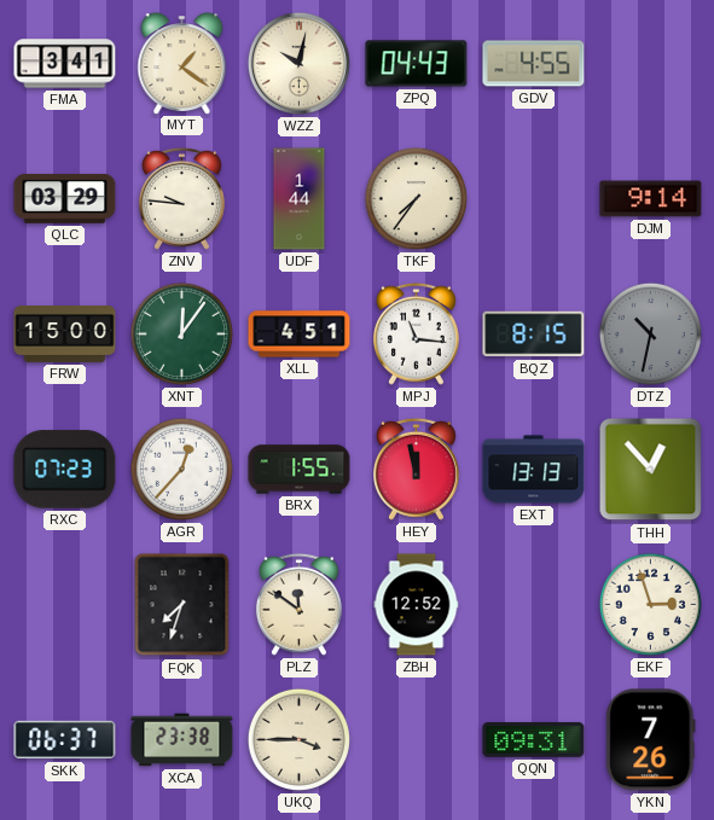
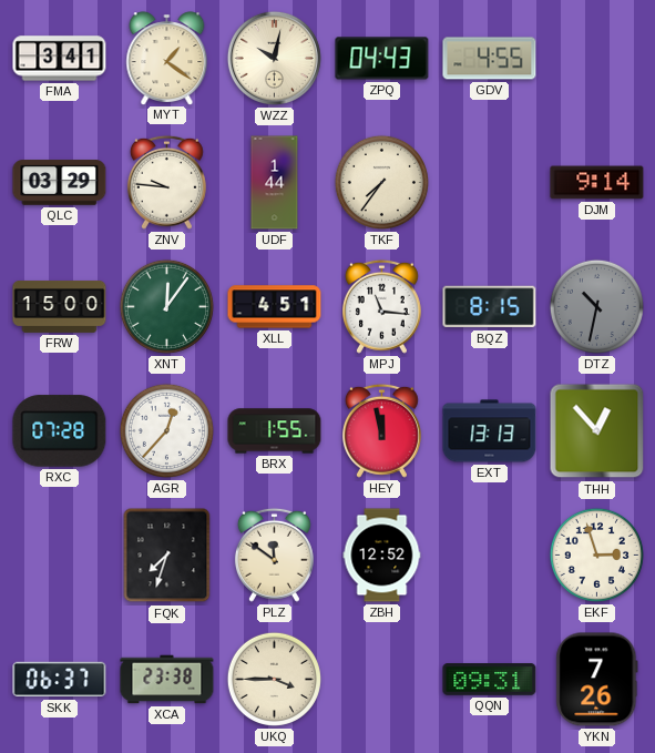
RXC: 07:23 -> 07:28
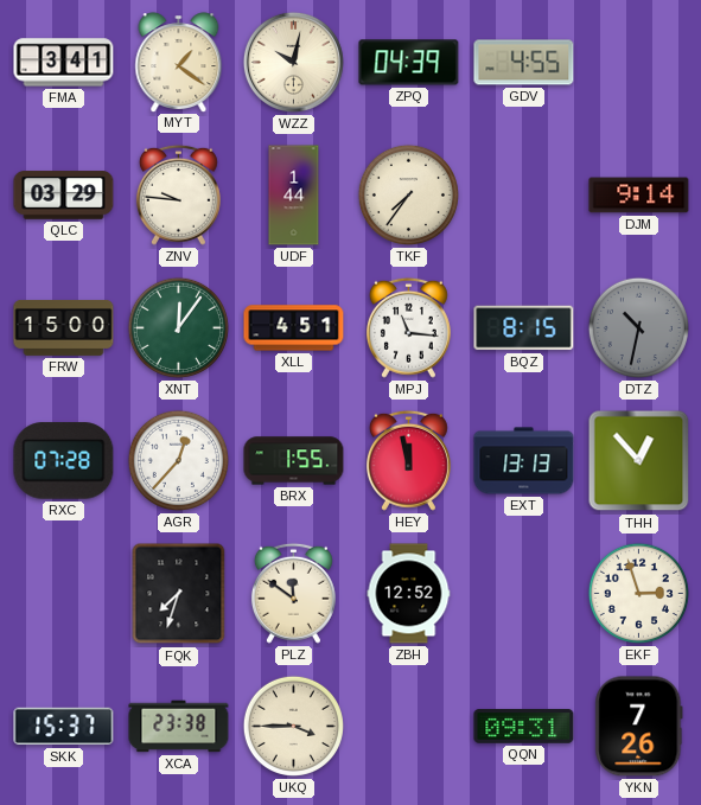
ZPQ: 04:43 -> 04:39
SKK: 06:37 -> 15:37
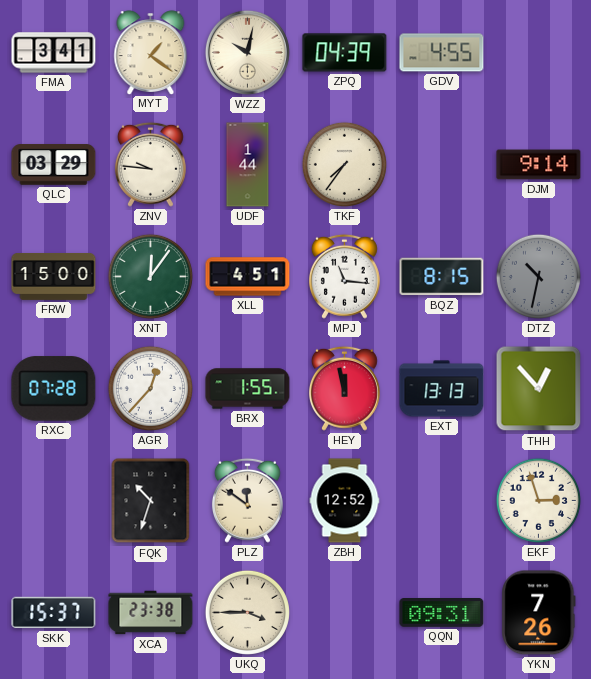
FQK: 7:33 -> 10:33
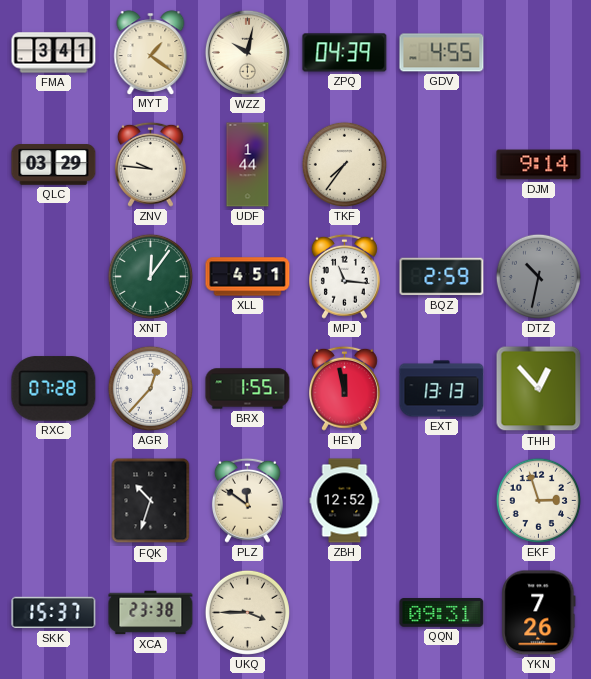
FRW: 15:00 -> none
BQZ: 8:15 -> 2:59
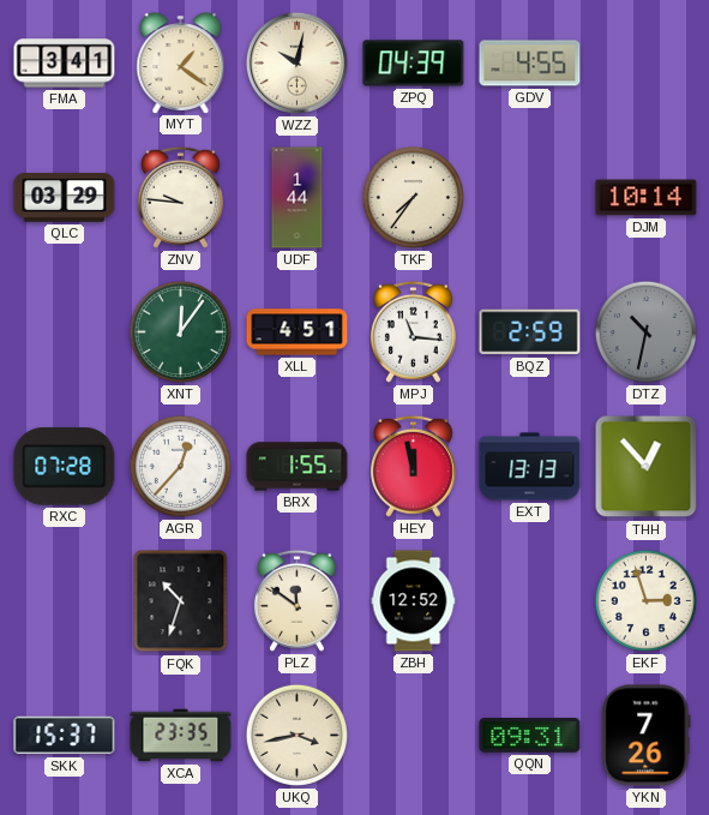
DJM: 9:14 -> 10:14
XCA: 23:38 -> 23:35
UKQ: 3:45 -> 3:43
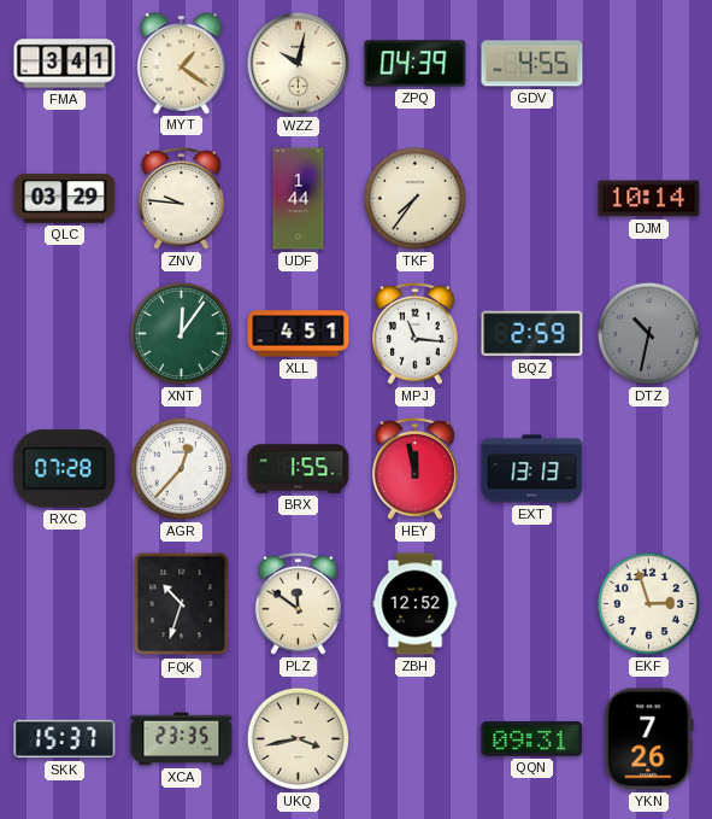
THH: 12:53 -> none
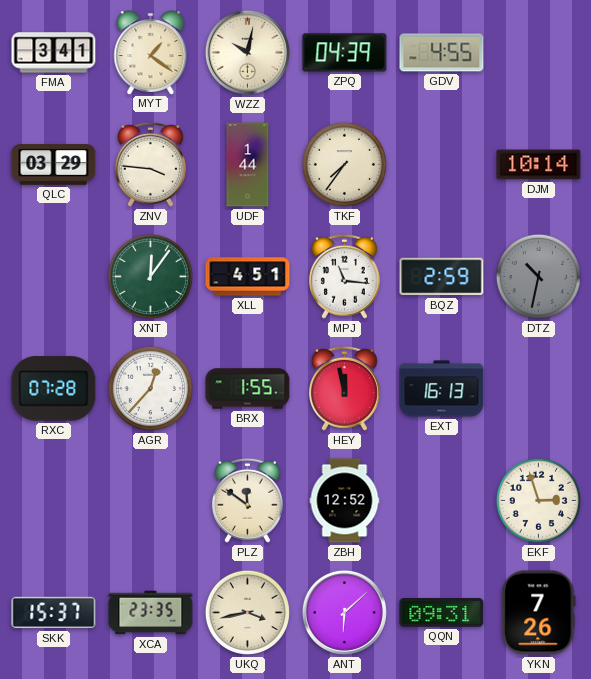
ZNV: 9:46 -> 3:46
EXT: 13:13 -> 16:13
FQK: 10:33 -> none
ANT: none -> 6:08
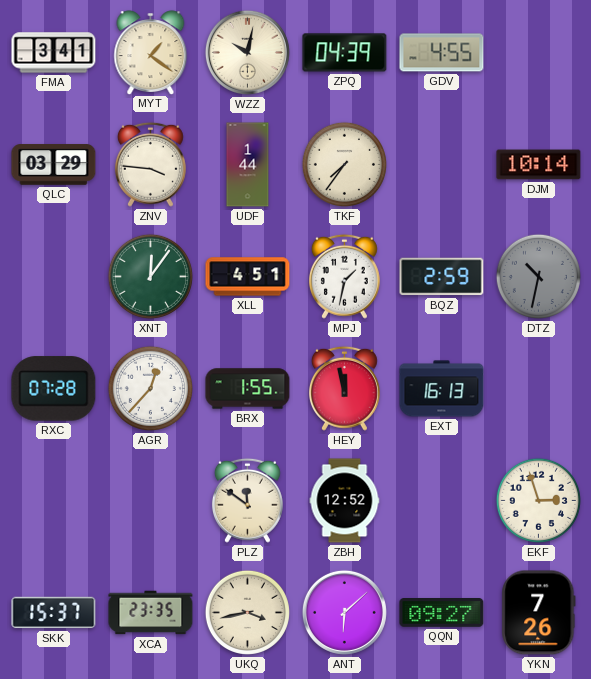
MPJ: 11:16 -> 1:32
QQN: 09:31 -> 09:27
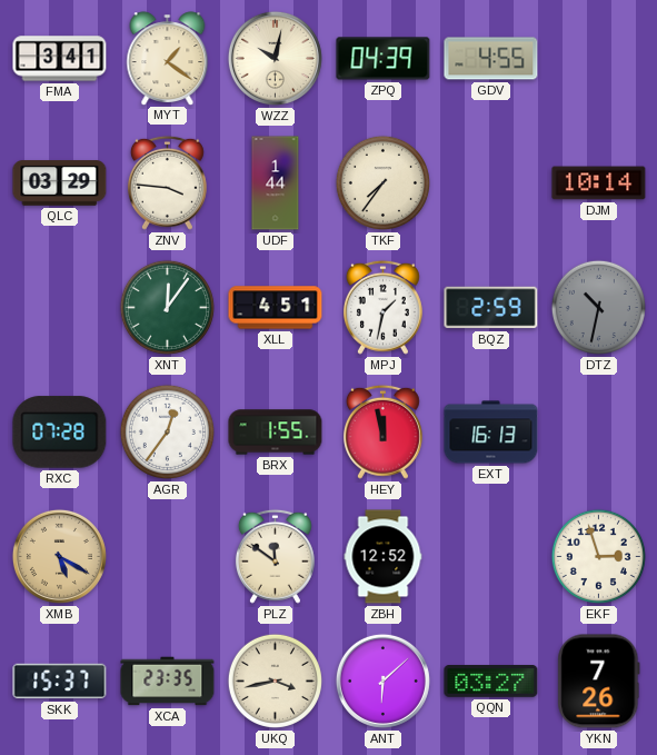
AGR: 12:37 -> 12:36
XMB: none -> 5:20
QQN: 09:27 -> 03:27
